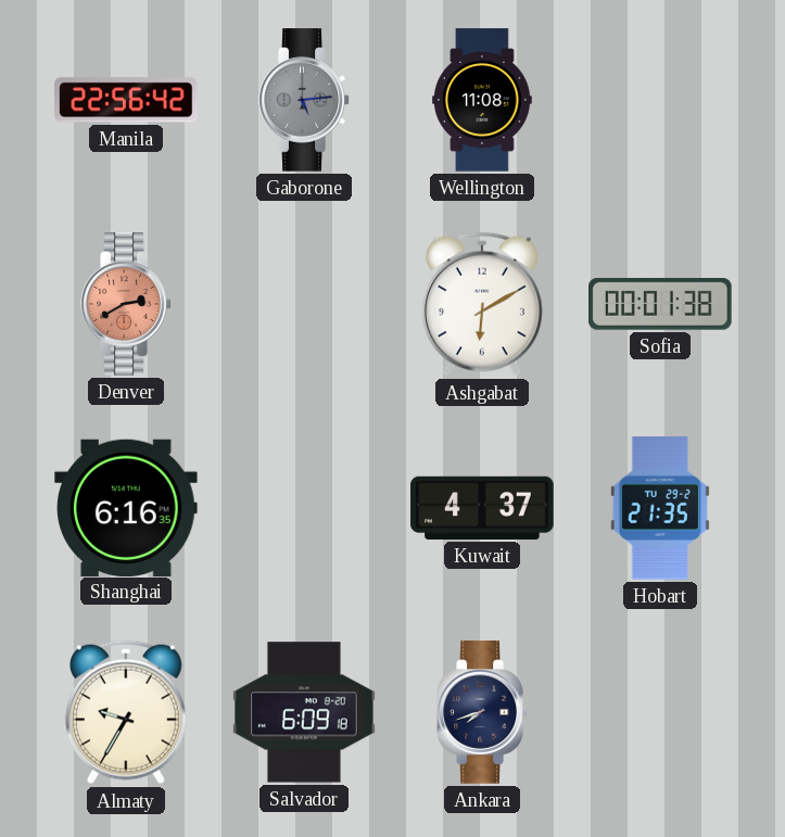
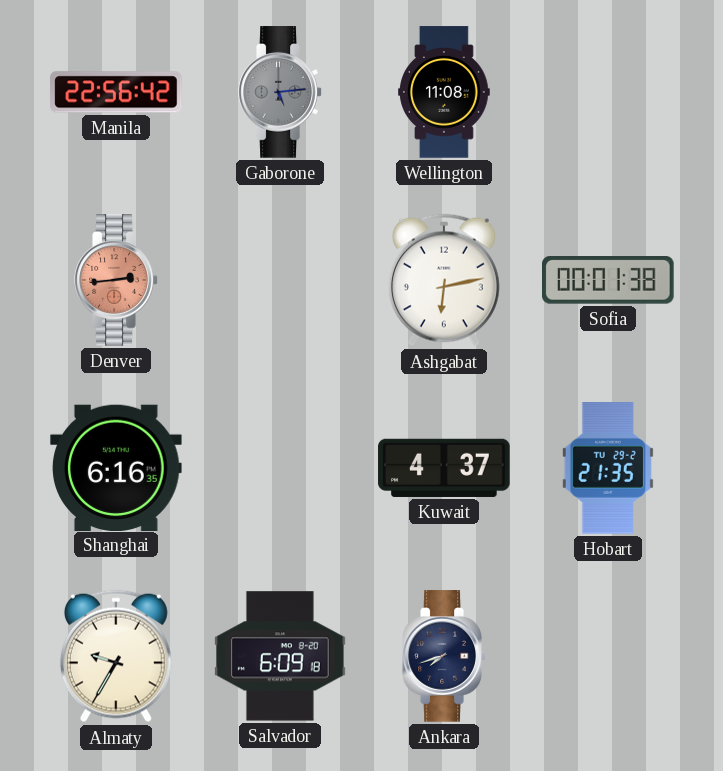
Denver: 2:40 -> 2:44
Ashgabat: 6:10 -> 6:13
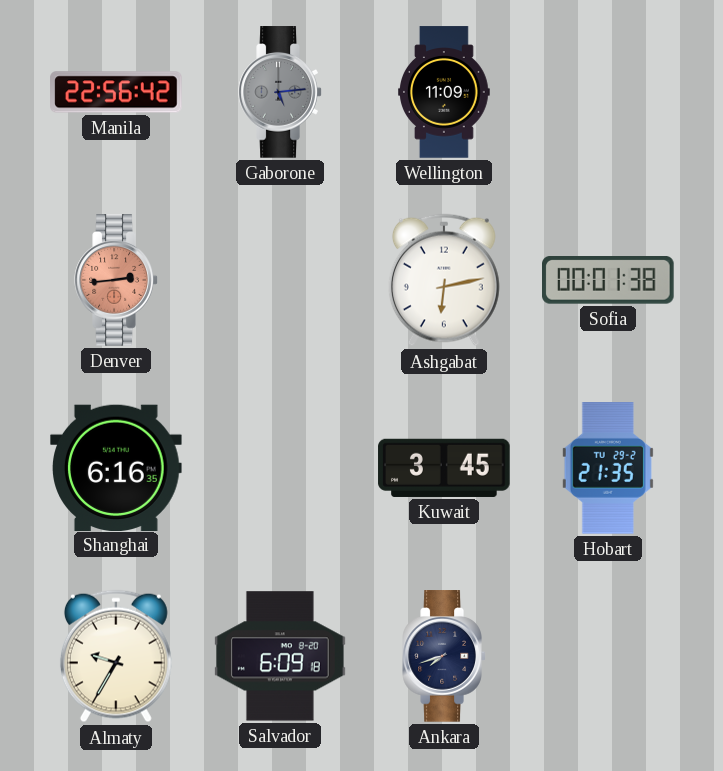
Wellington: 11:08 -> 11:09
Kuwait: 4:37 -> 3:45
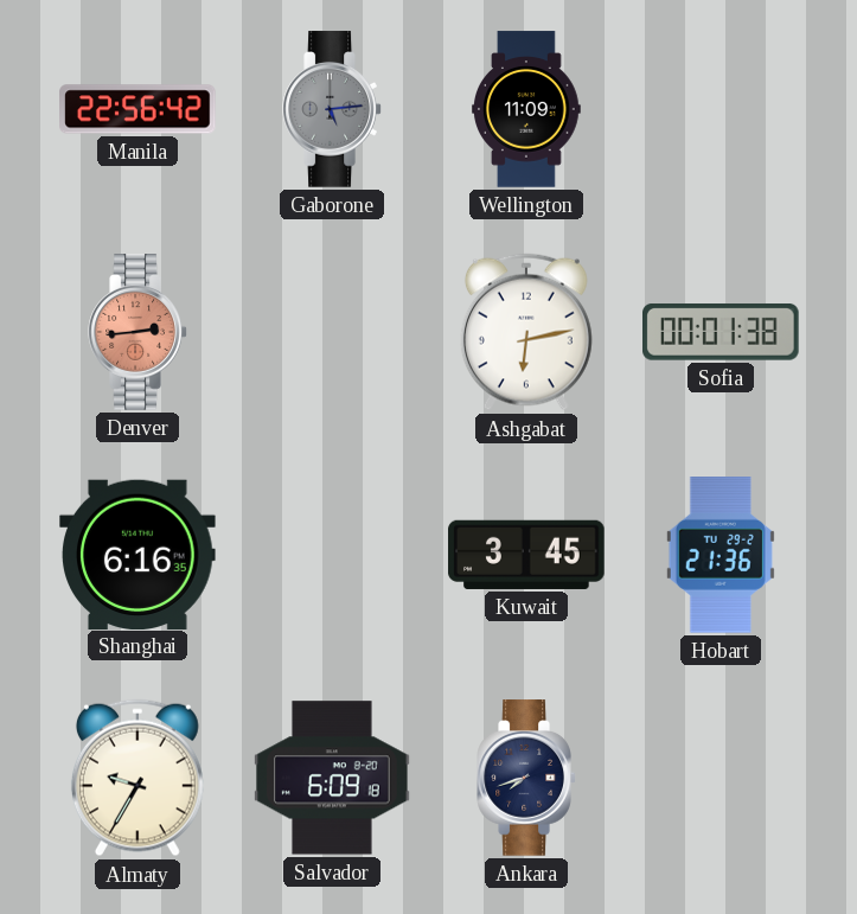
Hobart: 21:35 -> 21:36
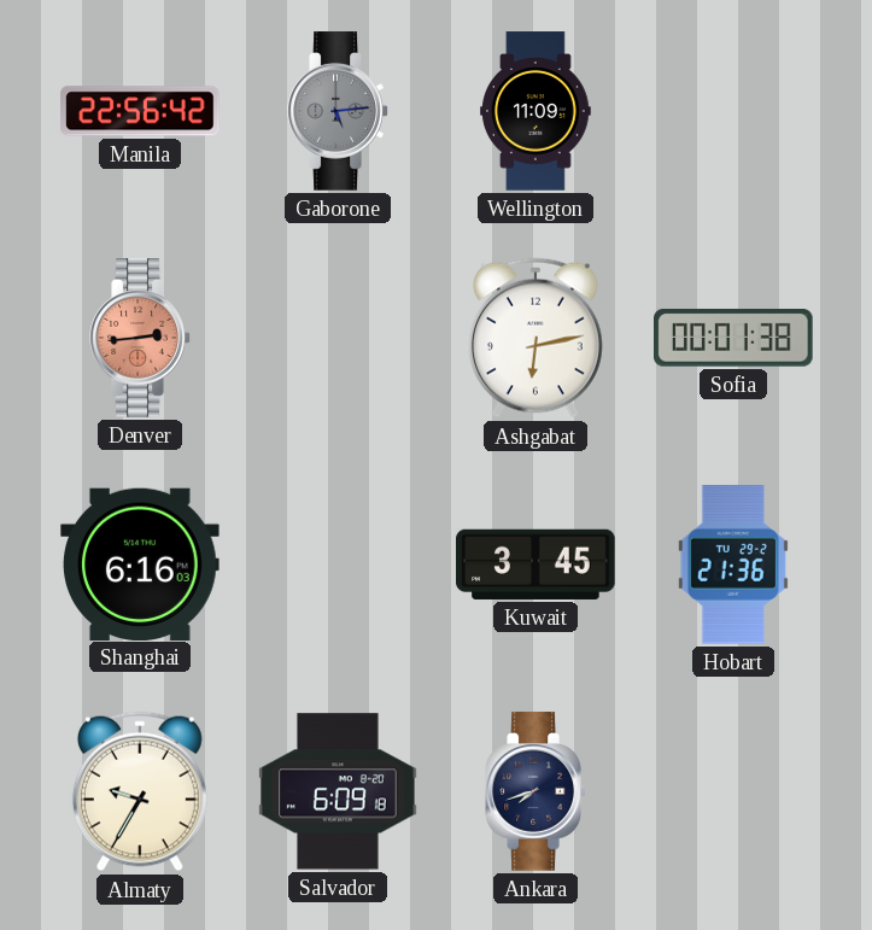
Shanghai: 6:16:35 -> 6:16:03
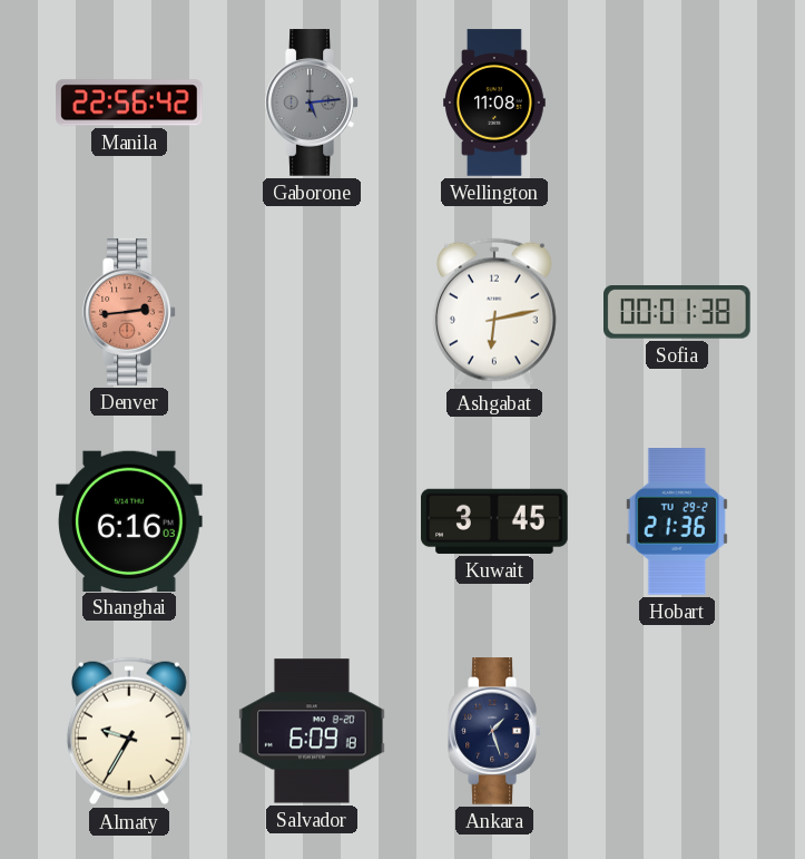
Wellington: 11:09 -> 11:08
Ankara: 7:42 -> 1:27
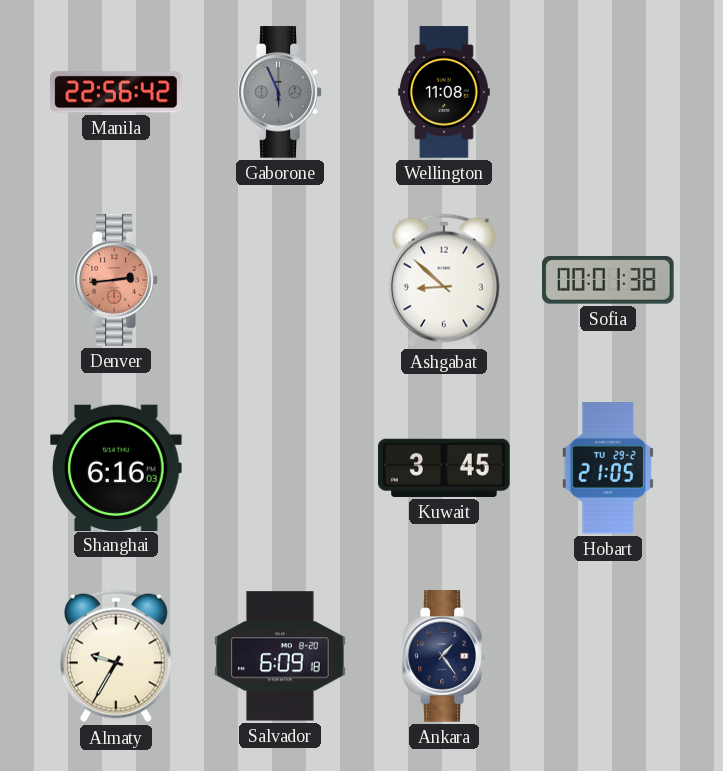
Gaborone: 5:14 -> 5:56
Ashgabat: 6:13 -> 8:52
Hobart: 21:36 -> 21:05
Ankara: 1:27 -> 1:24
